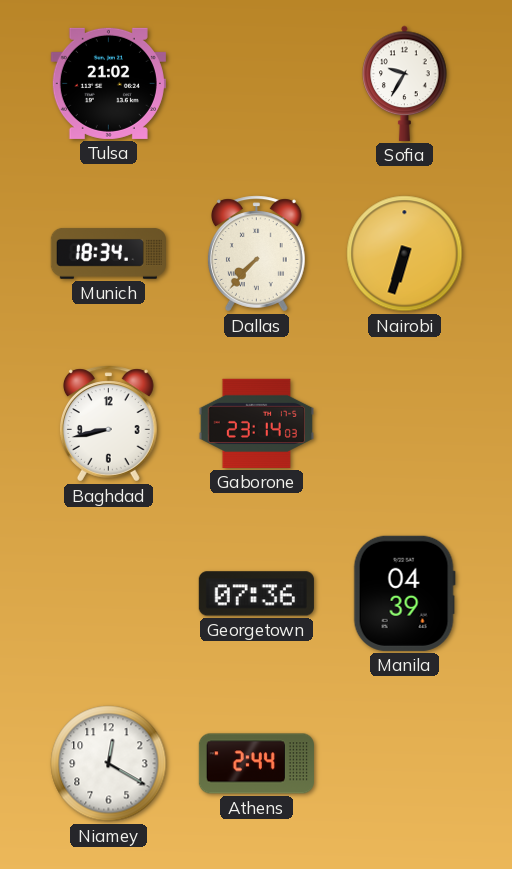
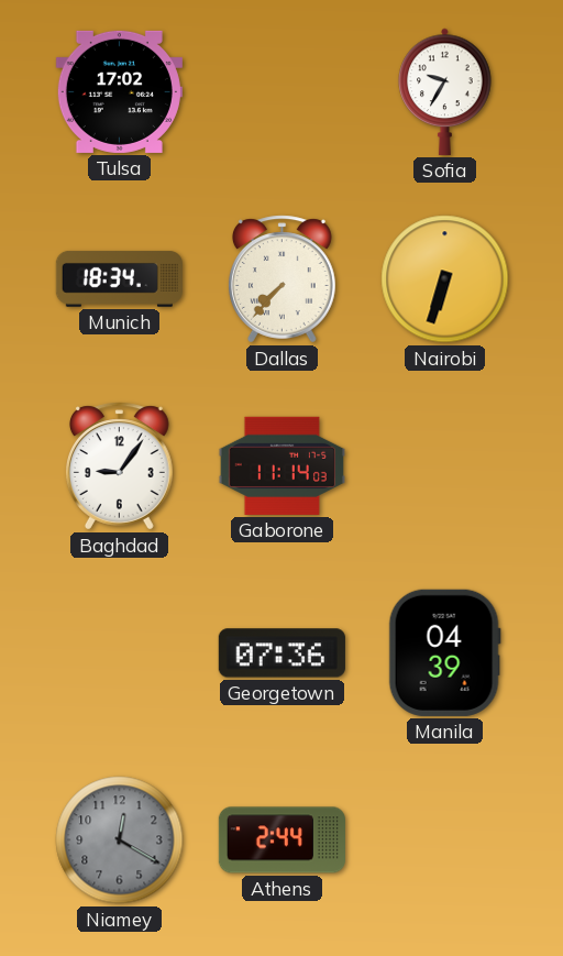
Tulsa: 21:02 -> 17:02
Baghdad: 8:43 -> 9:06
Gaborone: 23:14 -> 11:14
Niamey dial: white -> grey
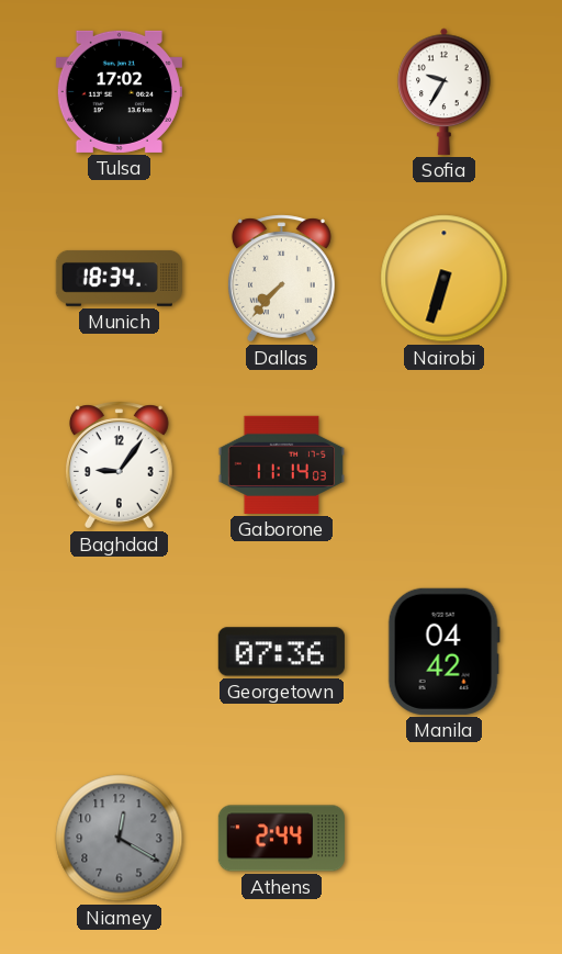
Manila: 04:39 -> 04:42
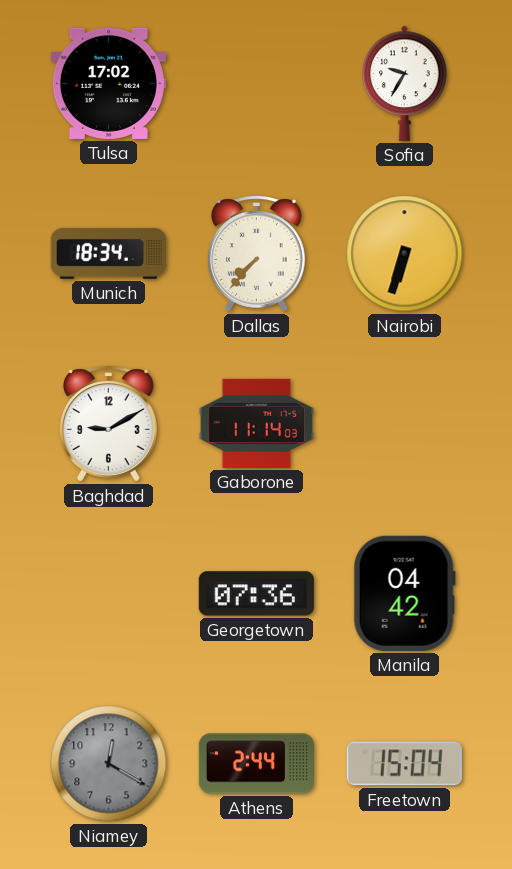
Baghdad: 9:06 -> 9:10
Freetown: none -> 15:04
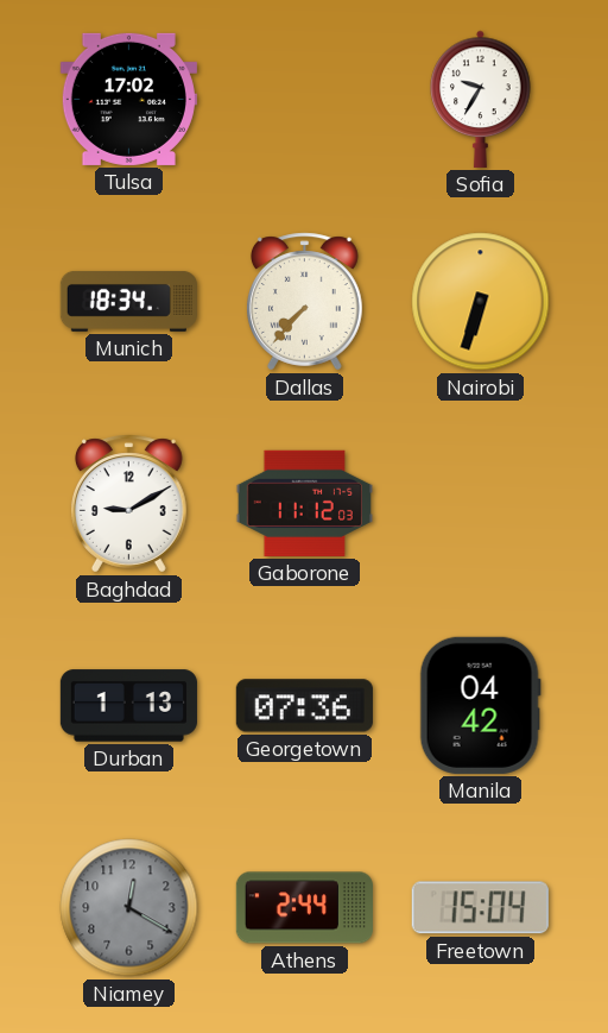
Gaborone: 11:14 -> 11:12
Durban: none -> 1:13
